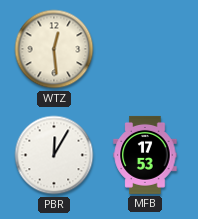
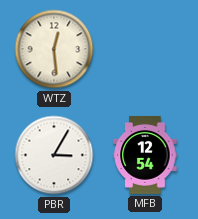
PBR: 12:05 -> 3:05
MFB: 17:53 -> 12:54
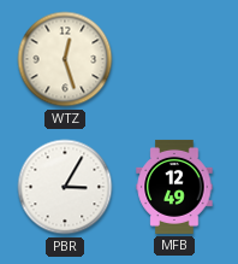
WTZ: 12:29 -> 12:27
MFB: 12:54 -> 12:49
